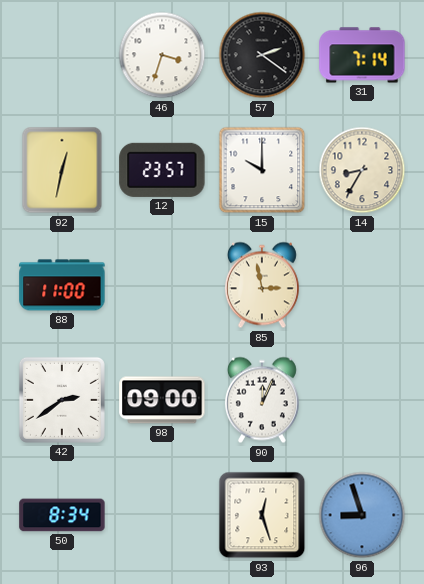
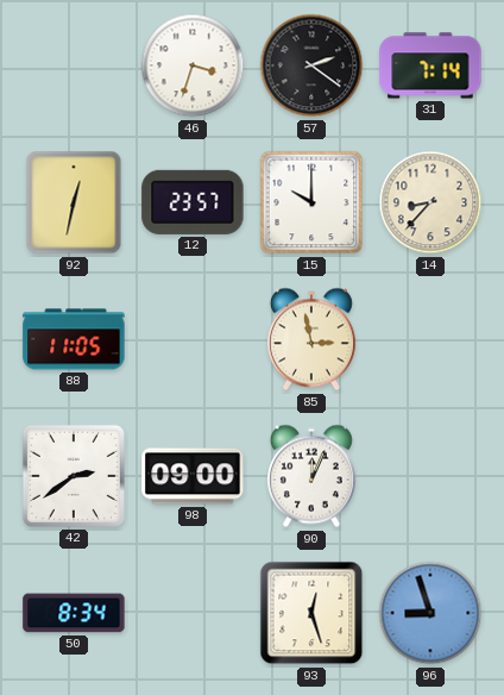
14: 8:35 -> 8:37
88: 11:00 -> 11:05
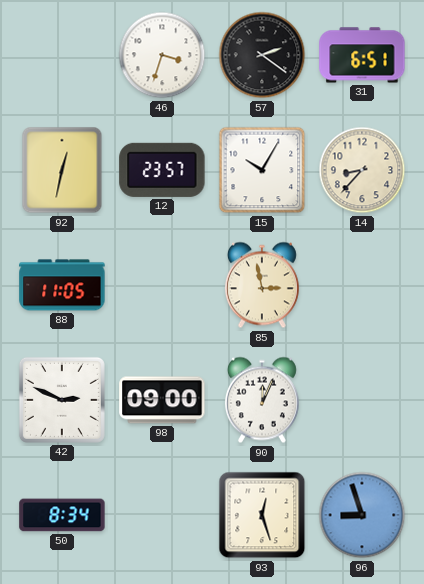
31: 7:14 -> 6:51
15: 10:00 -> 10:05
42: 2:39 -> 2:49
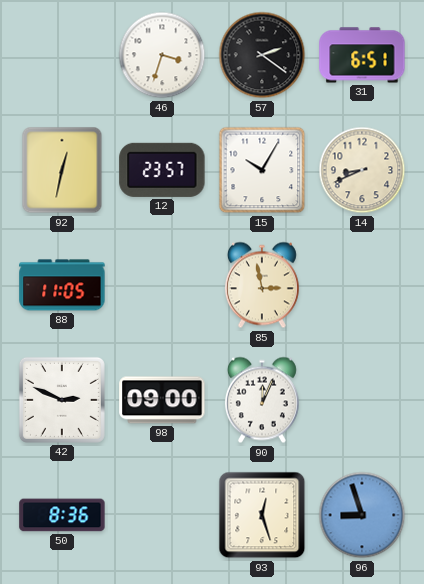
14: 8:37 -> 8:41
50: 8:34 -> 8:36
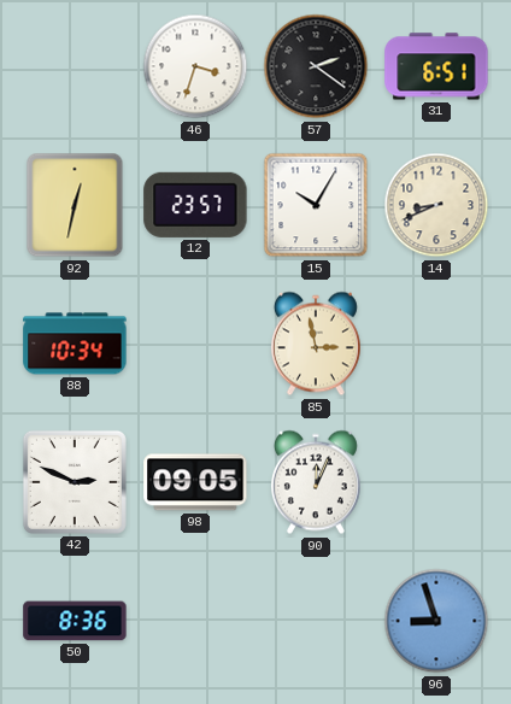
88: 11:05 -> 10:34
98: 09:00 -> 09:05
93: 12:27 -> none
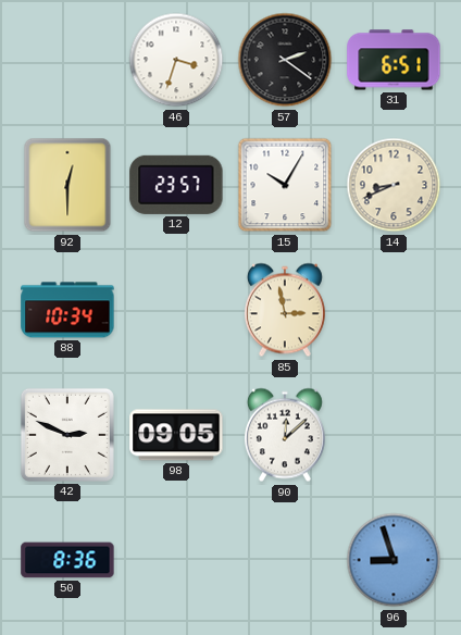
92: 12:32 -> 12:30
90: 12:04 -> 12:08
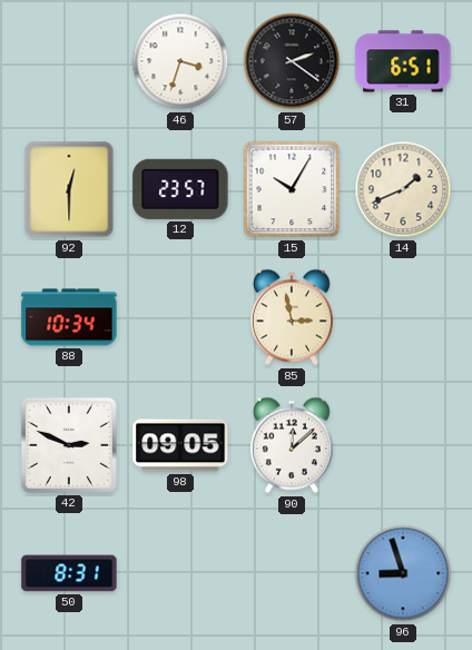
14: 8:41 -> 1:41
50: 8:36 -> 8:31
